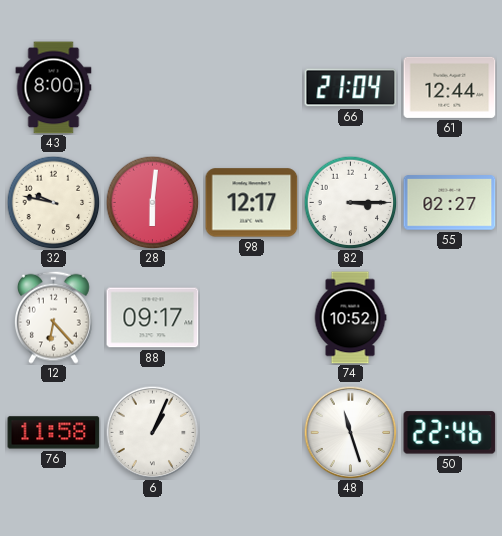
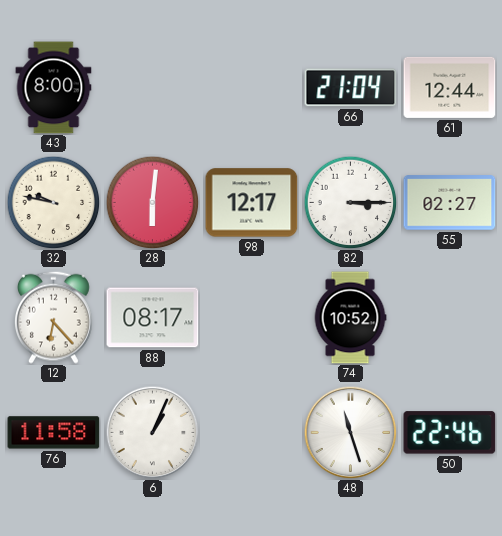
88: 09:17 -> 08:17
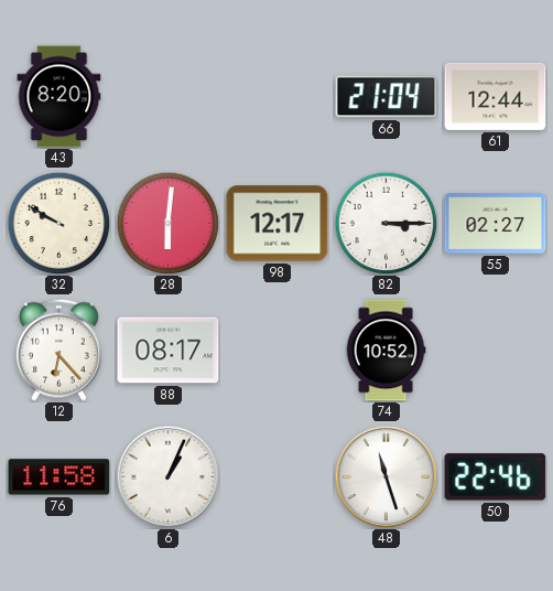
43: 8:00 -> 8:20
32: 9:47 -> 9:50
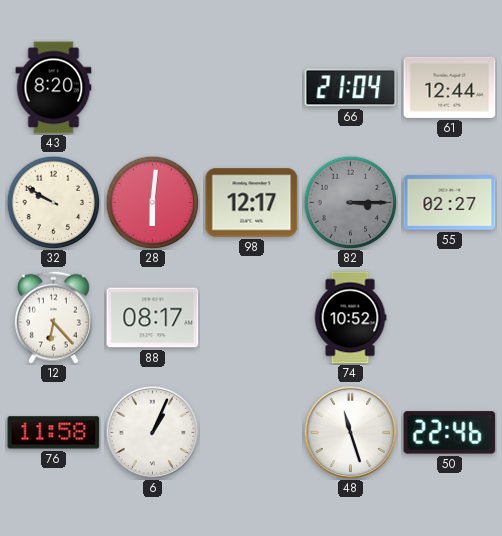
82 dial: white -> grey
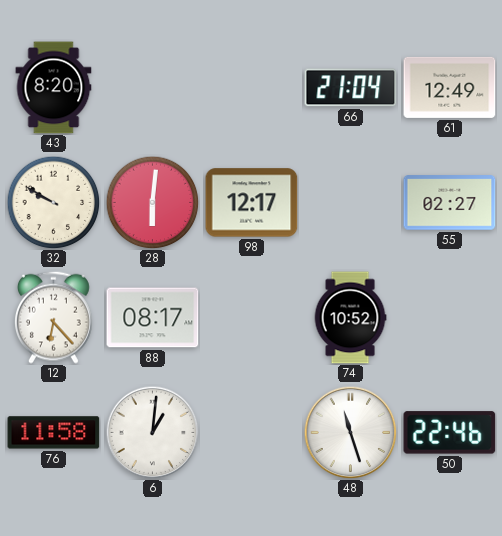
61: 12:44 -> 12:49
82: 3:15 -> none
6: 1:04 -> 1:01
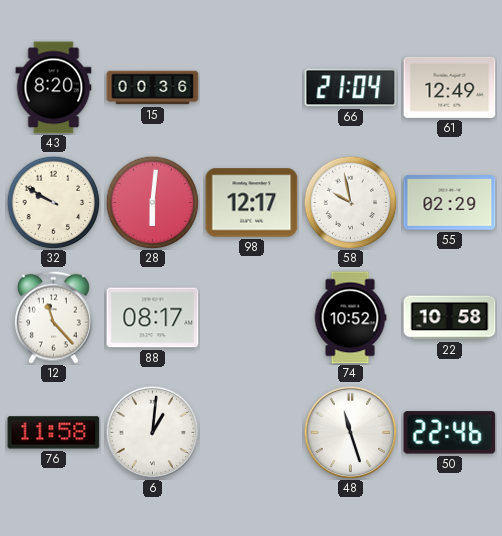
15: none -> 00:36
58: none -> 9:58
55: 02:27 -> 02:29
12: 6:23 -> 11:23
22: none -> 10:58
